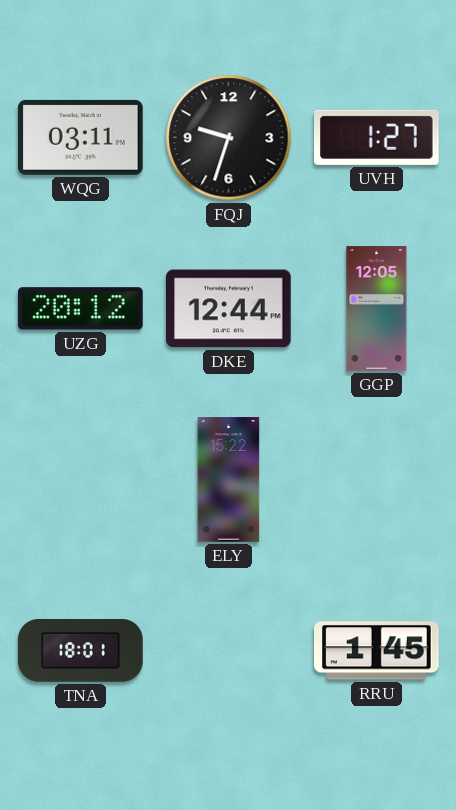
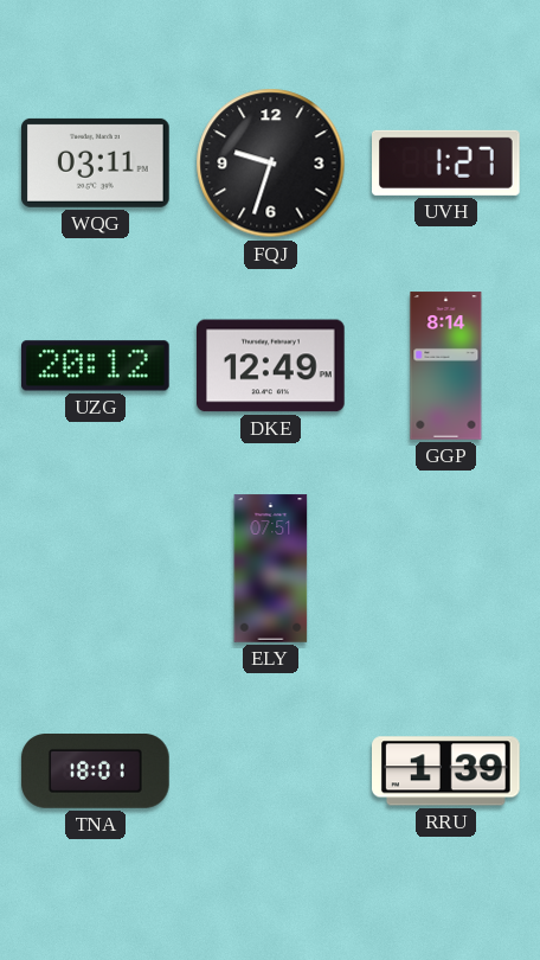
DKE: 12:44 -> 12:49
GGP: 12:05 -> 8:14
ELY: 15:22 -> 07:51
RRU: 1:45 -> 1:39
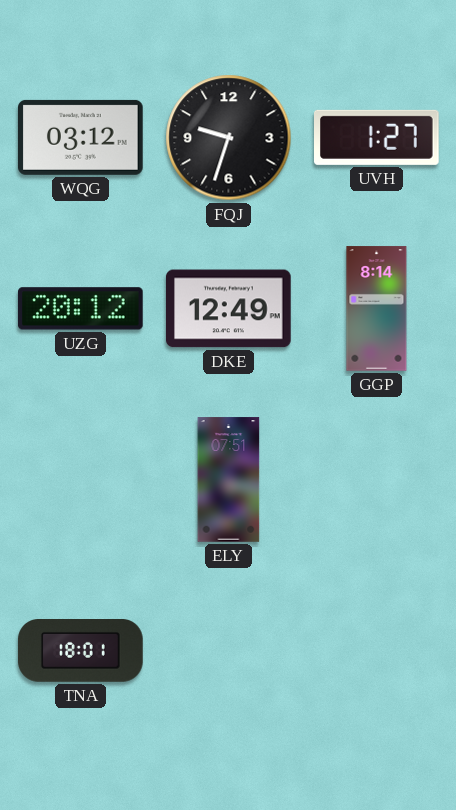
WQG: 03:11 -> 03:12
RRU: 1:39 -> none
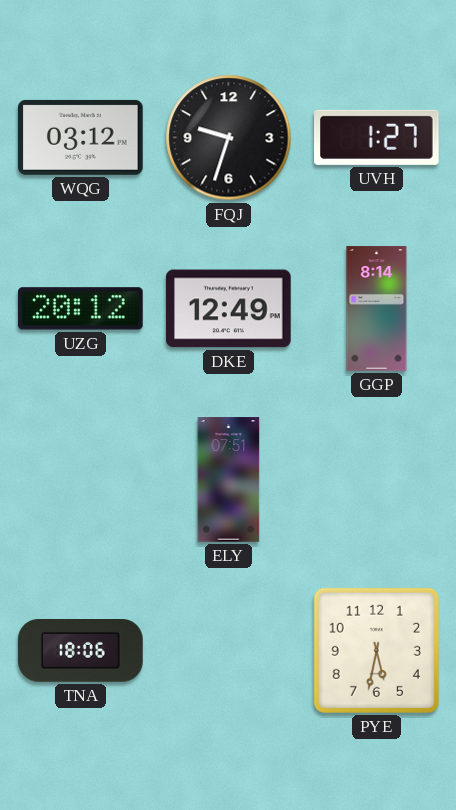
TNA: 18:01 -> 18:06
PYE: none -> 5:32
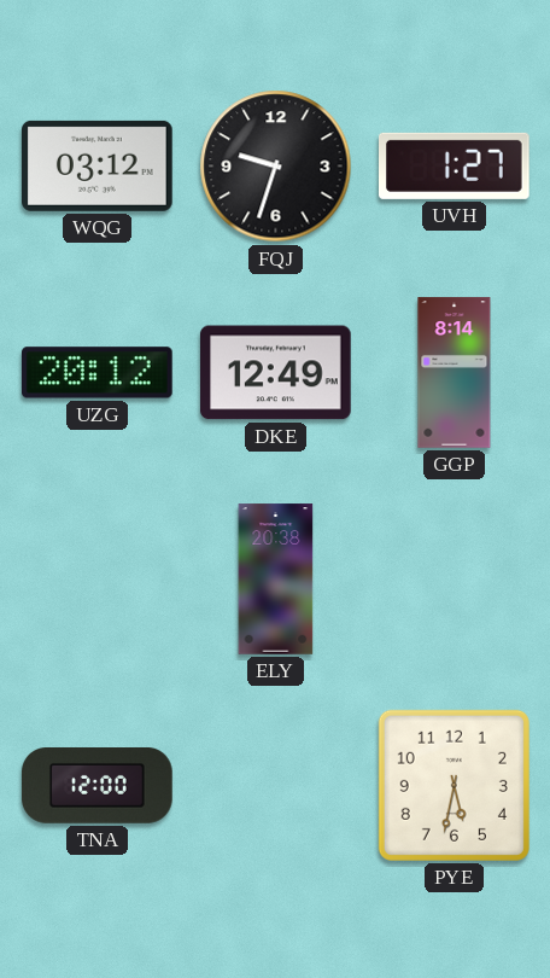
ELY: 07:51 -> 20:38
TNA: 18:06 -> 12:00
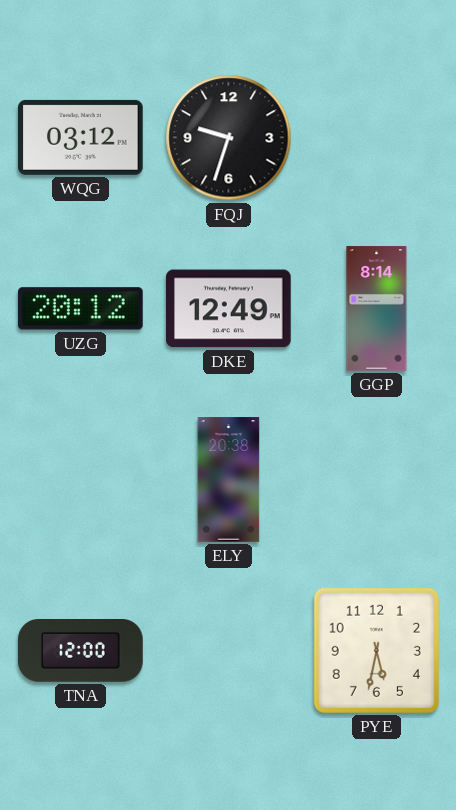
UVH: 1:27 -> none
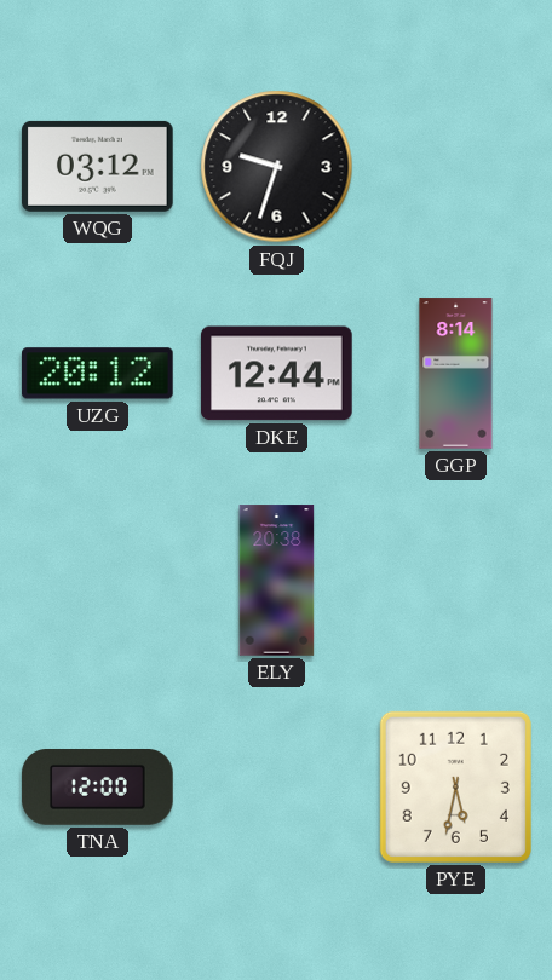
DKE: 12:49 -> 12:44
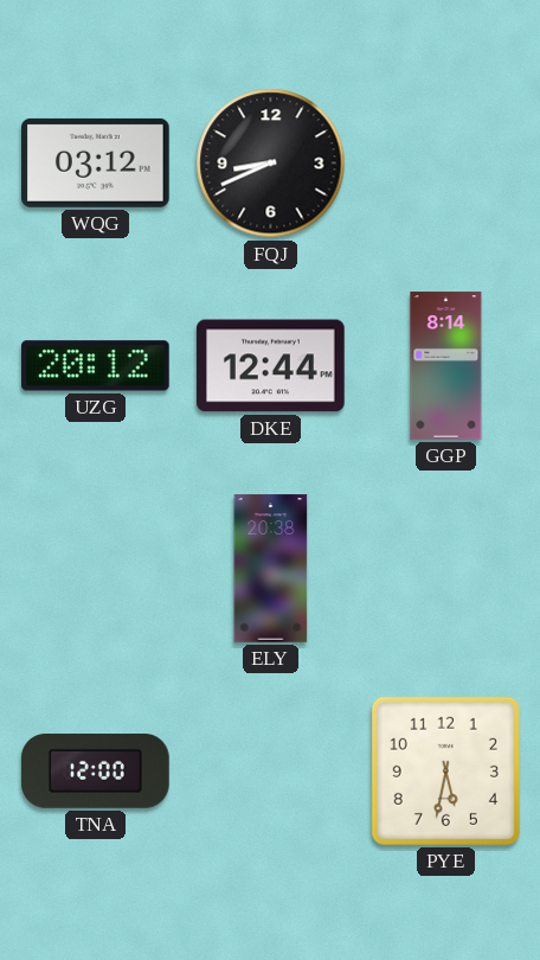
FQJ: 9:33 -> 8:41
